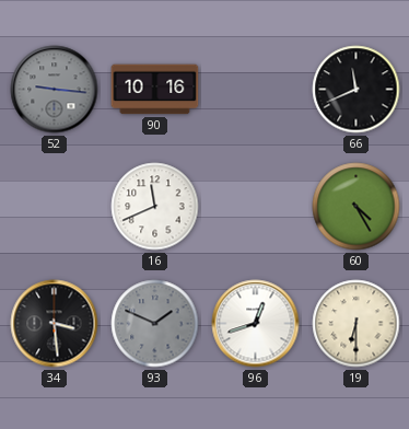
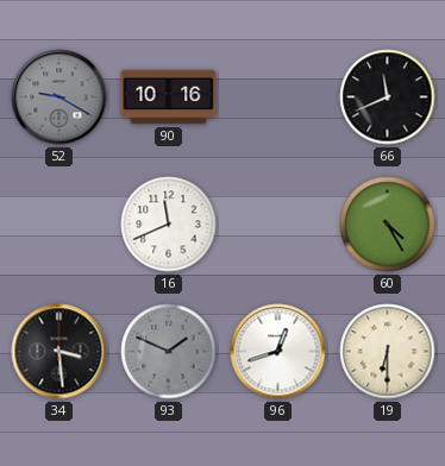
52: 9:16 -> 9:20
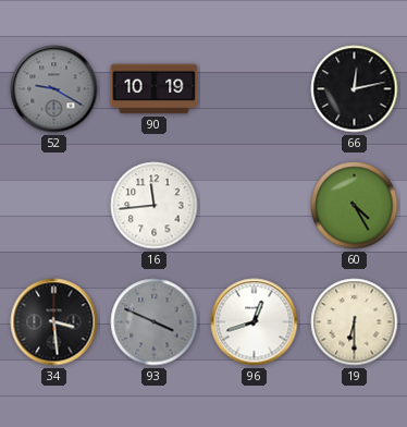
90: 10:16 -> 10:19
66: 11:41 -> 12:13
16: 11:41 -> 11:44
93: 1:49 -> 3:49
